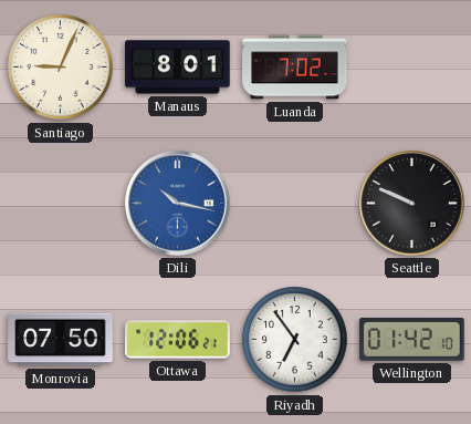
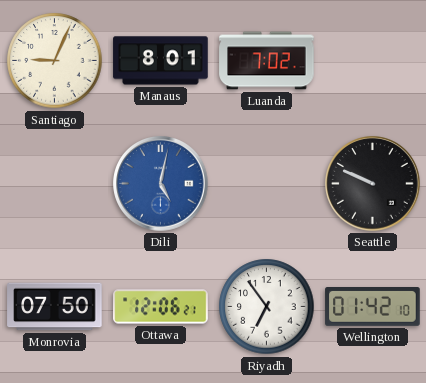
Dili: 10:17 -> 5:02
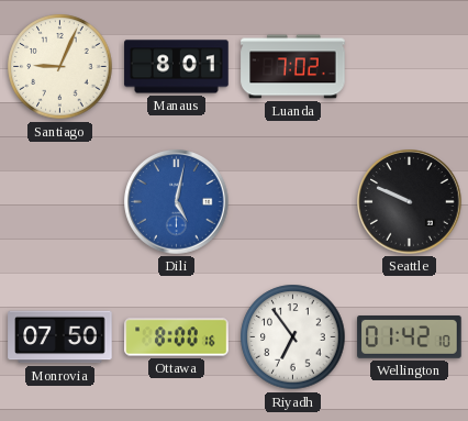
Ottawa: 12:06 -> 8:00
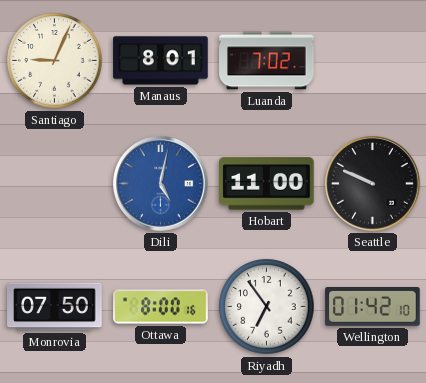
Hobart: none -> 11:00
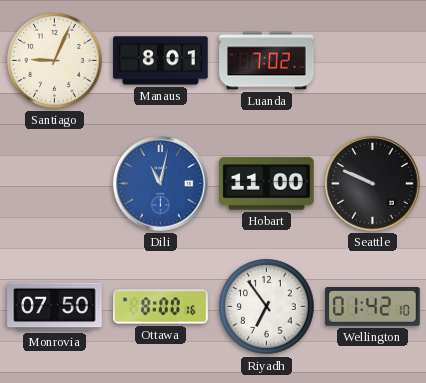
Dili: 5:02 -> 11:02
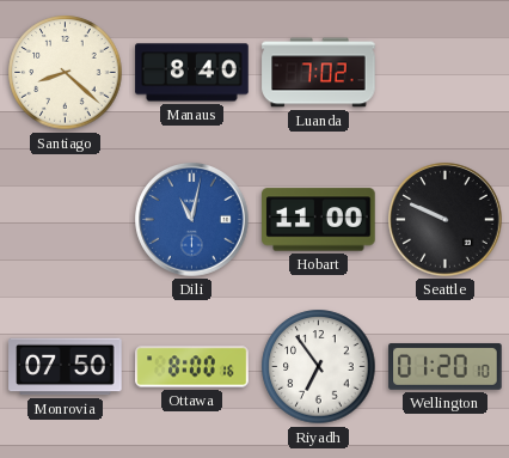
Santiago: 9:04 -> 8:22
Manaus: 8:01 -> 8:40
Wellington: 01:42 -> 01:20
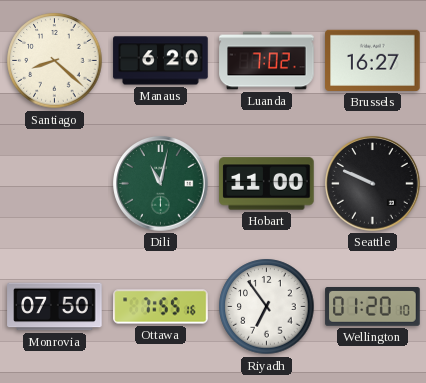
Manaus: 8:40 -> 6:20
Brussels: none -> 16:27
Dili dial: blue -> green
Ottawa: 8:00 -> 7:55
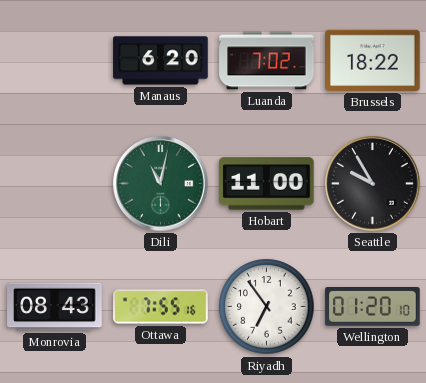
Santiago: 8:22 -> none
Brussels: 16:27 -> 18:22
Seattle: 9:49 -> 9:55
Monrovia: 07:50 -> 08:43
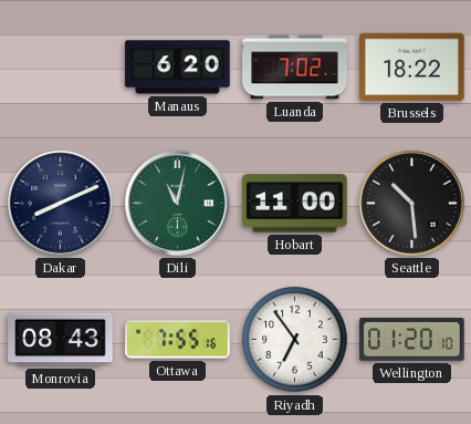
Dakar: none -> 8:11
Seattle: 9:55 -> 10:29
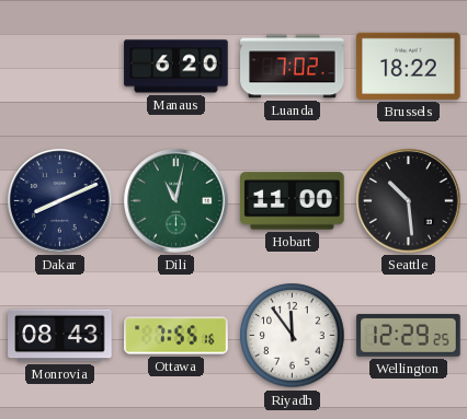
Riyadh: 6:54 -> 11:54
Wellington: 01:20 -> 12:29
